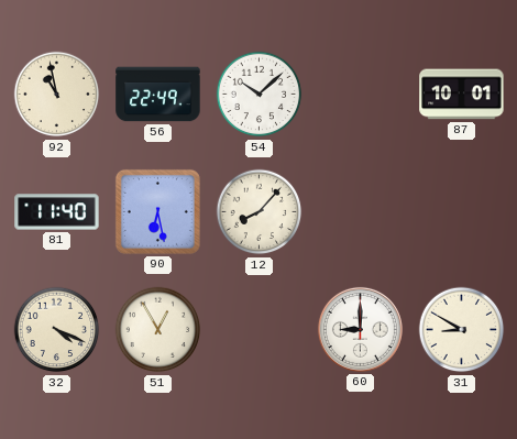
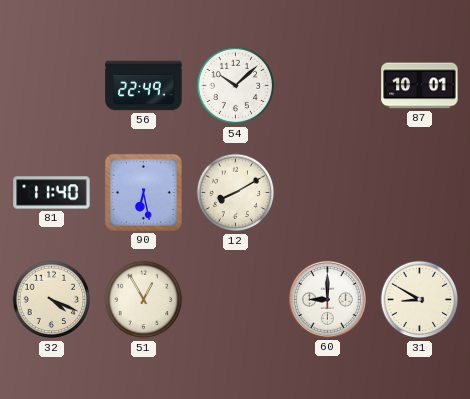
92: 10:58 -> none
12: 8:07 -> 8:10
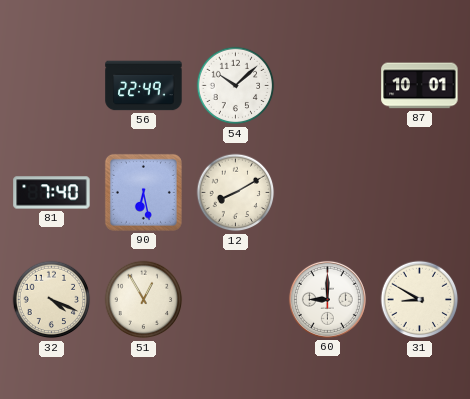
81: 11:40 -> 7:40
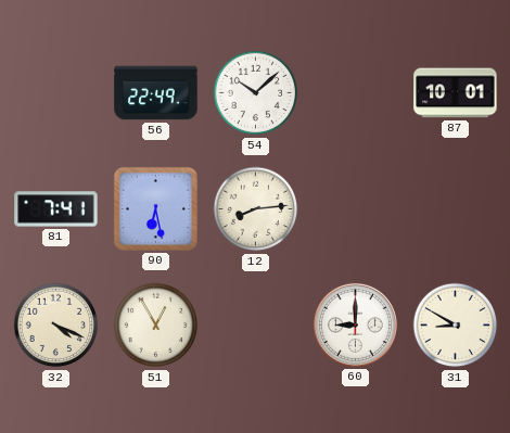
81: 7:40 -> 7:41
12: 8:10 -> 8:14
